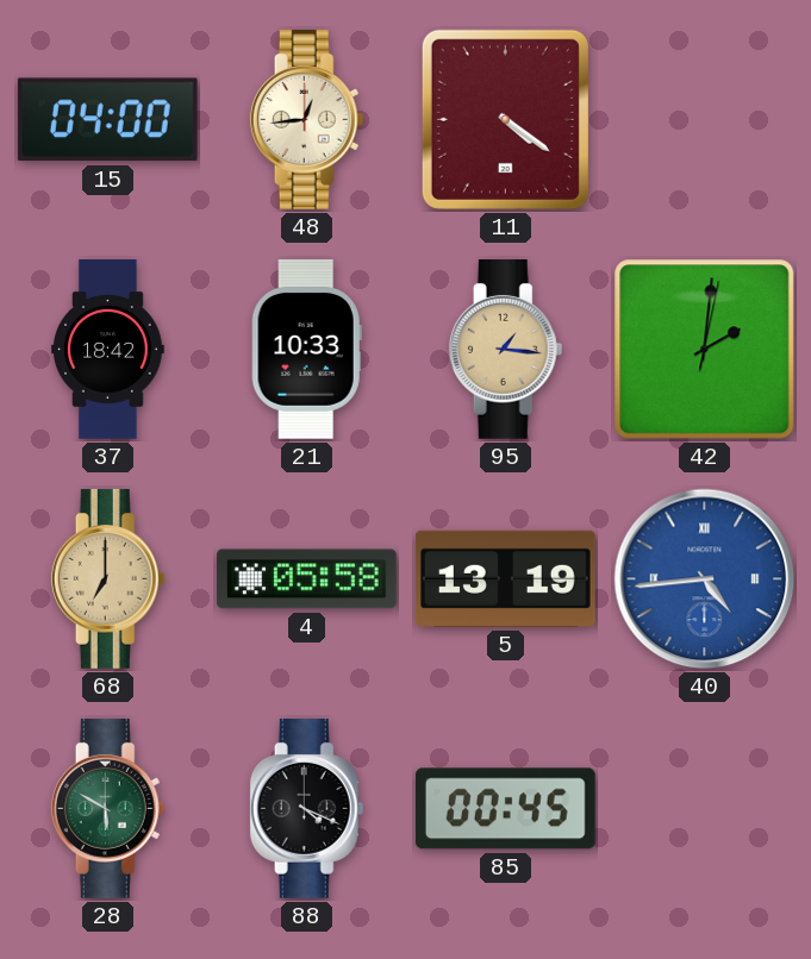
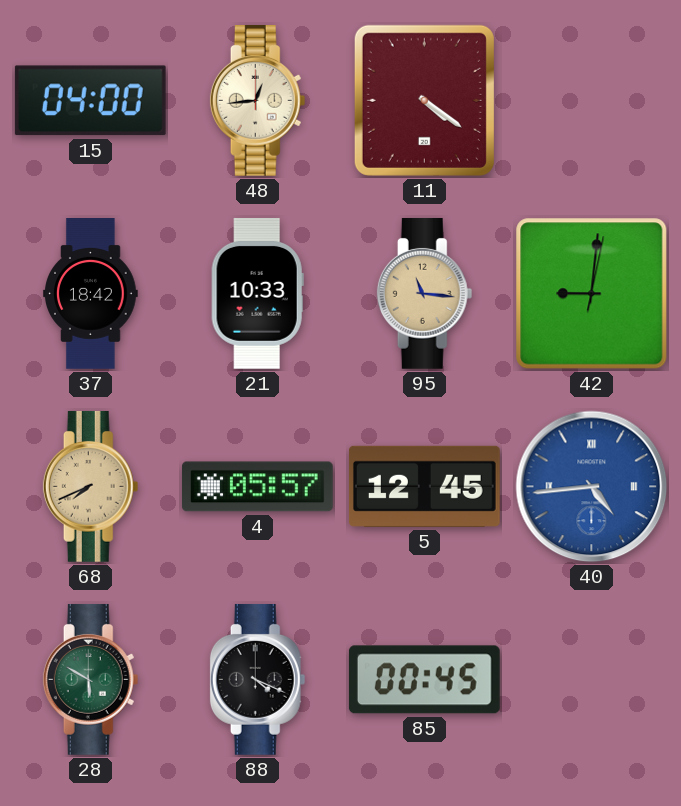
95: 1:16 -> 11:16
42: 2:01 -> 9:01
68: 7:00 -> 7:41
4: 05:58 -> 05:57
5: 13:19 -> 12:45
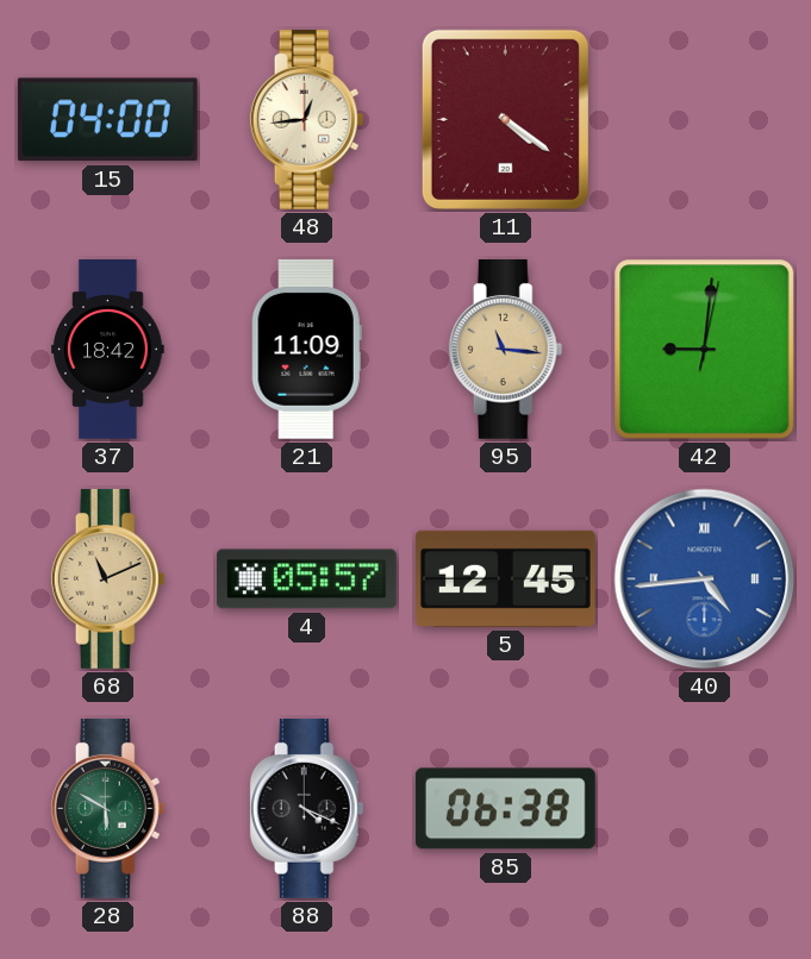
21: 10:33 -> 11:09
68: 7:41 -> 11:11
85: 00:45 -> 06:38
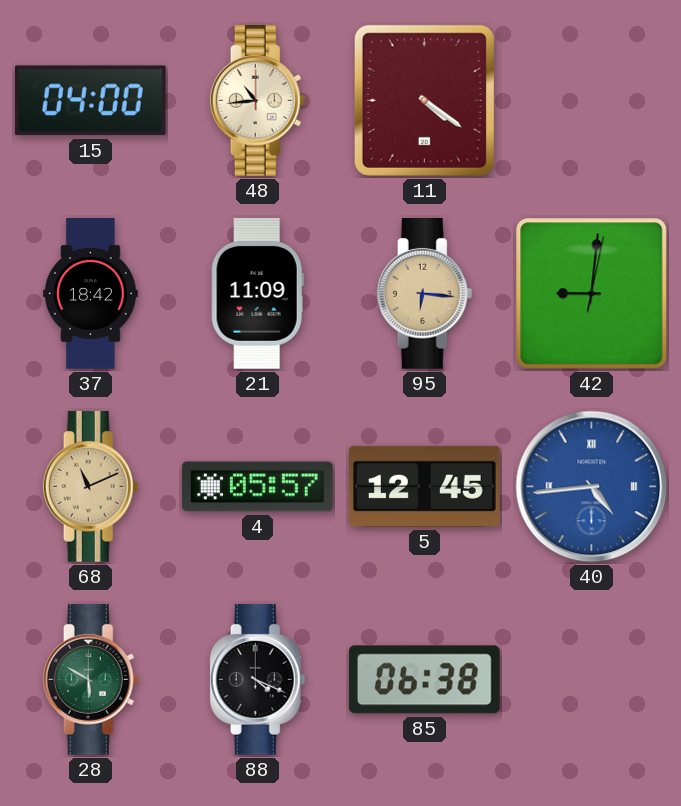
48: 12:44 -> 10:44
95: 11:16 -> 6:16
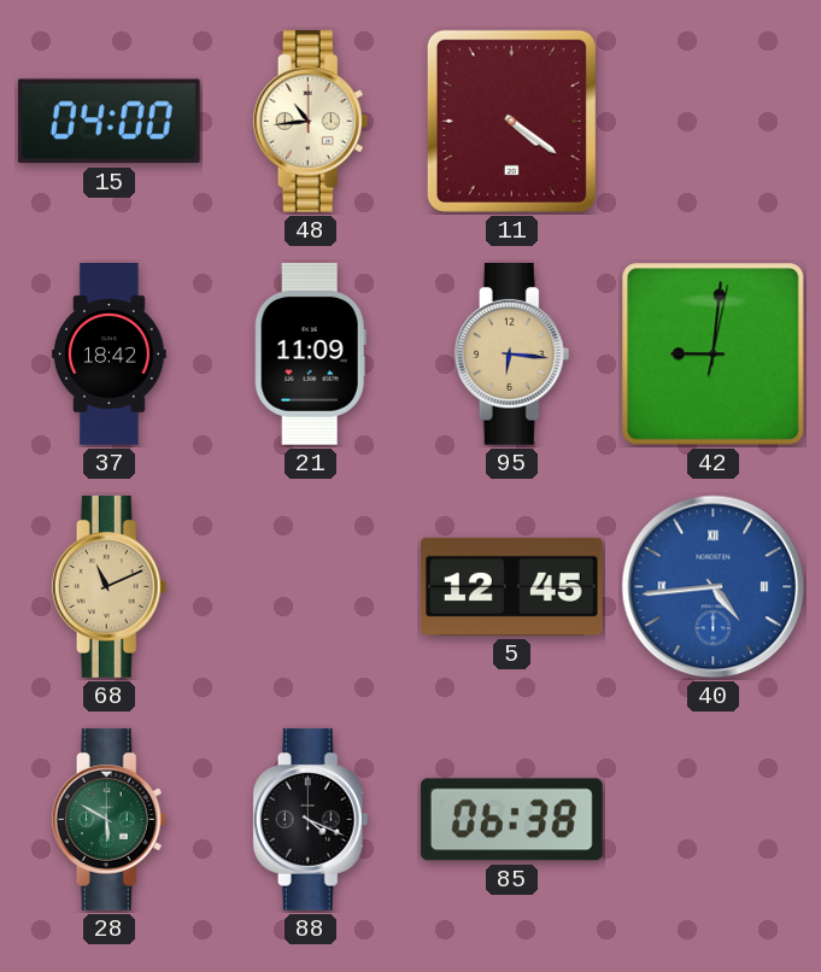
4: 05:57 -> none
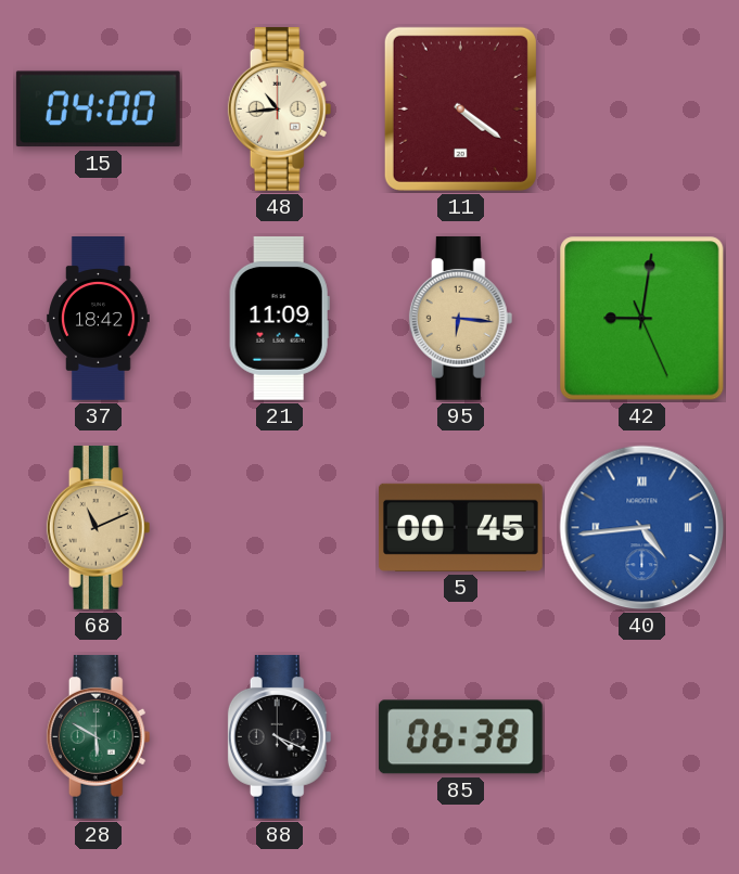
42: 9:01:02 -> 9:01:26
5: 12:45 -> 00:45
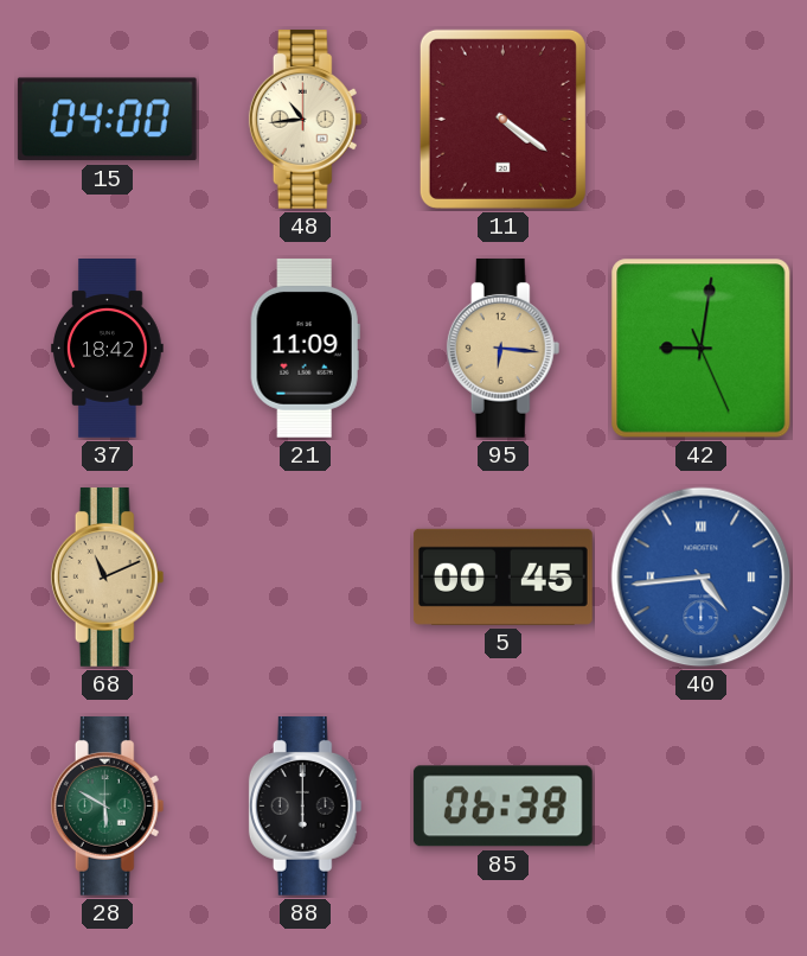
88: 4:19 -> 6:00
